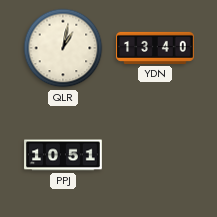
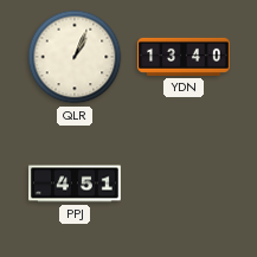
QLR: 1:02 -> 1:04
PPJ: 10:51 -> 4:51
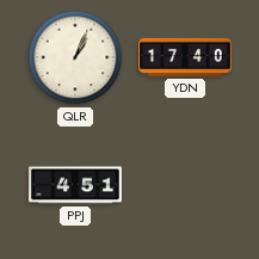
YDN: 13:40 -> 17:40
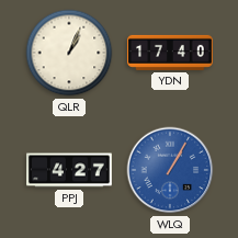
PPJ: 4:51 -> 4:27
WLQ: none -> 1:05
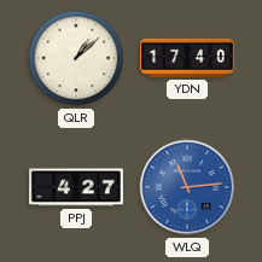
QLR: 1:04 -> 1:08
WLQ: 1:05 -> 11:14
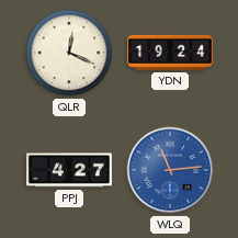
QLR: 1:08 -> 12:19
YDN: 17:40 -> 19:24
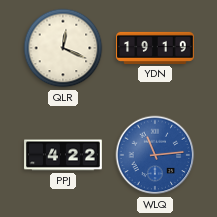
YDN: 19:24 -> 19:19
PPJ: 4:27 -> 4:22
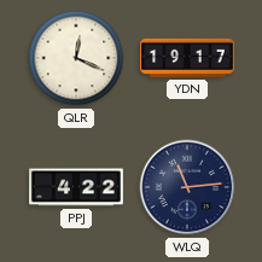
YDN: 19:19 -> 19:17
WLQ dial: blue -> navy
